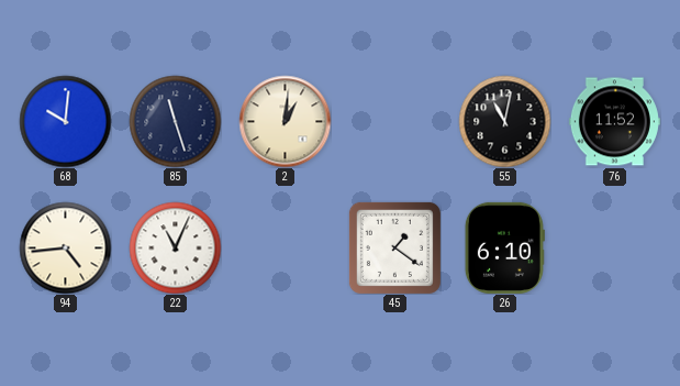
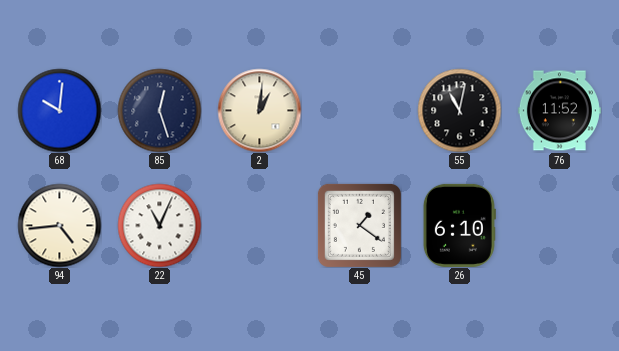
85: 11:27 -> 12:27
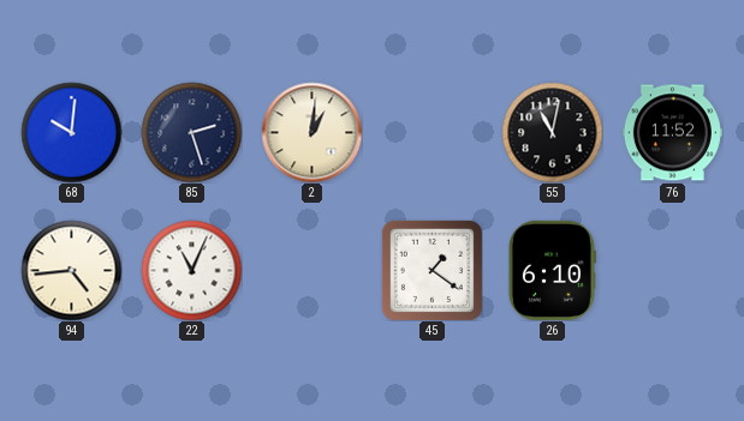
85: 12:27 -> 2:27
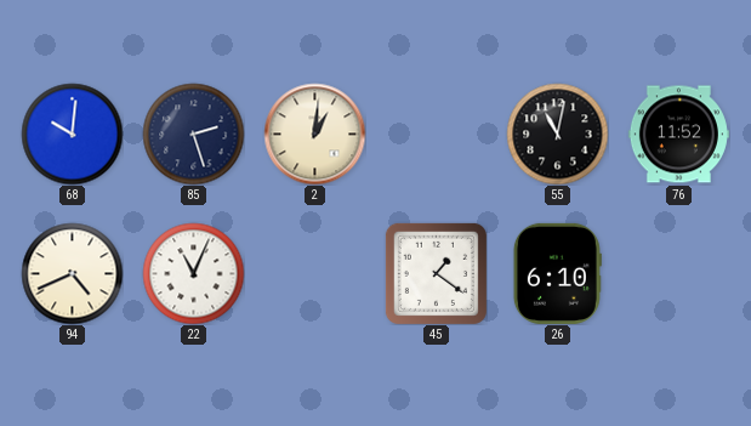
94: 4:44 -> 4:41
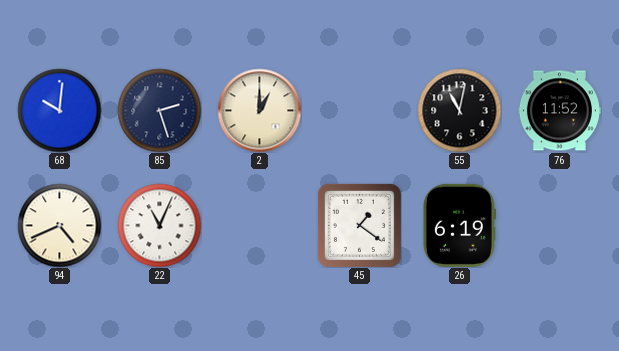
2: 1:01 -> 1:00
26: 6:10 -> 6:19
